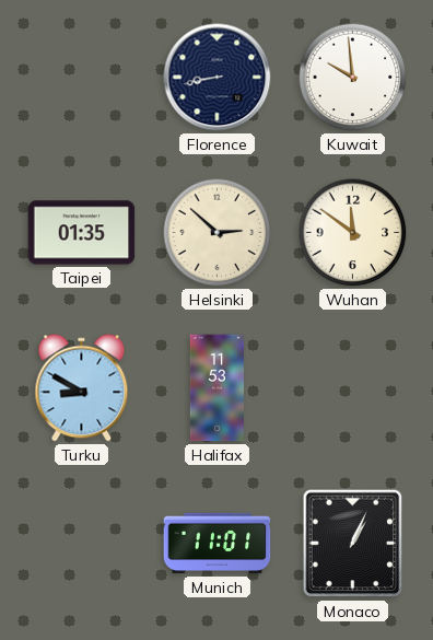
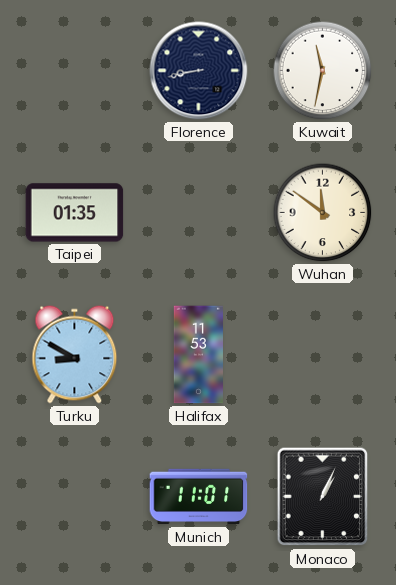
Kuwait: 9:59 -> 11:32
Helsinki: 2:52 -> none
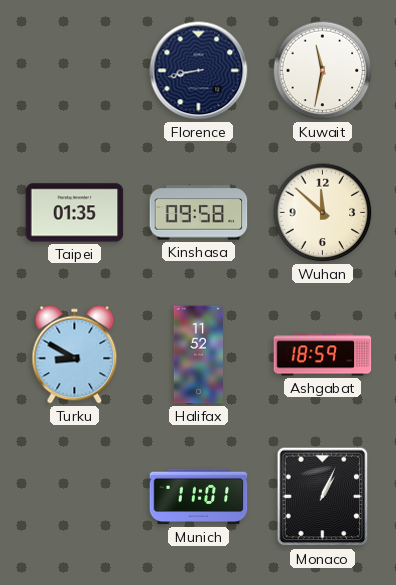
Kinshasa: none -> 09:58
Wuhan: 11:51 -> 11:52
Halifax: 11:53 -> 11:52
Ashgabat: none -> 18:59
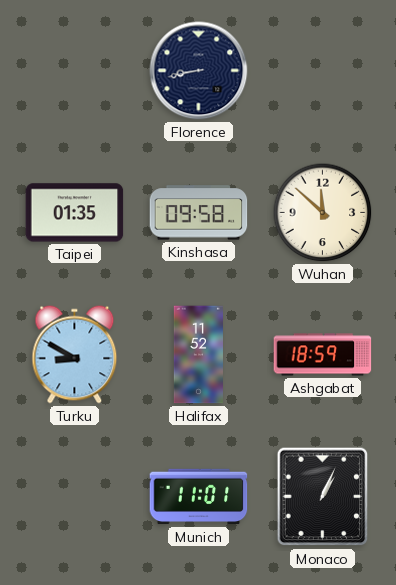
Kuwait: 11:32 -> none
